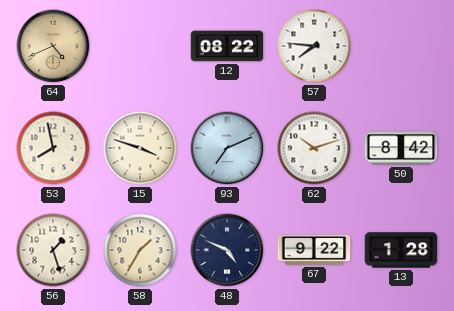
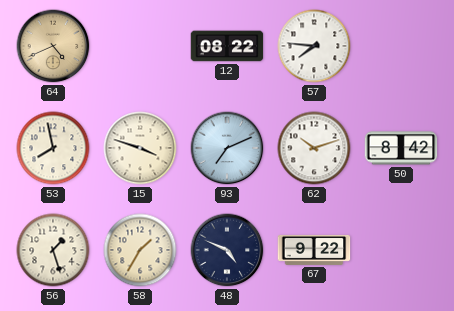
13: 1:28 -> none
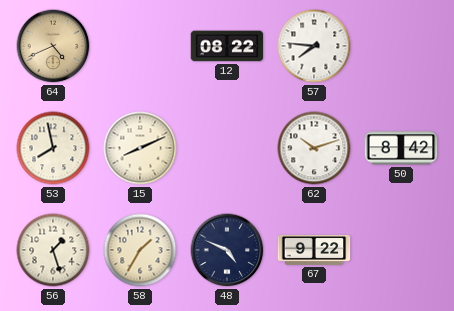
15: 3:48 -> 8:11
93: 7:11 -> none
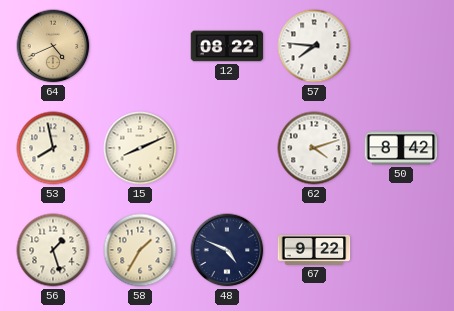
62: 10:12 -> 4:12
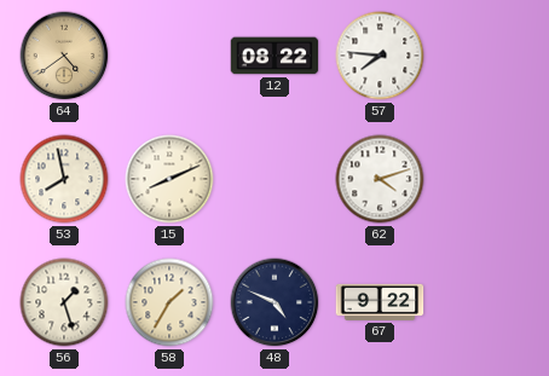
64: 4:41 -> 4:39
50: 8:42 -> none
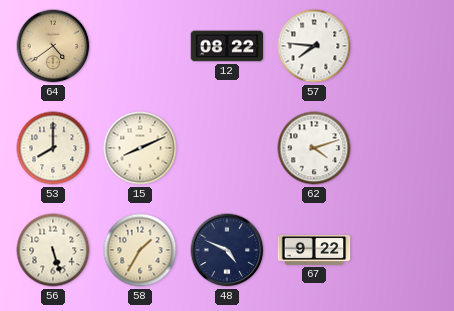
53: 7:58 -> 8:00
56: 1:27 -> 5:27
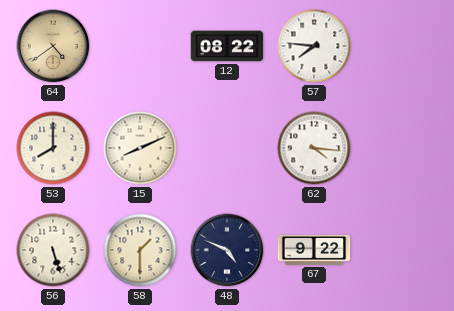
62: 4:12 -> 4:16
58: 1:35 -> 1:30
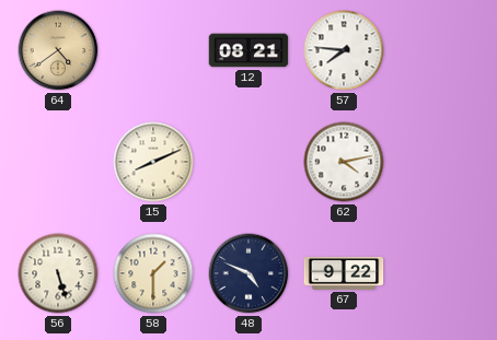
12: 08:22 -> 08:21
53: 8:00 -> none
62: 4:16 -> 4:13
